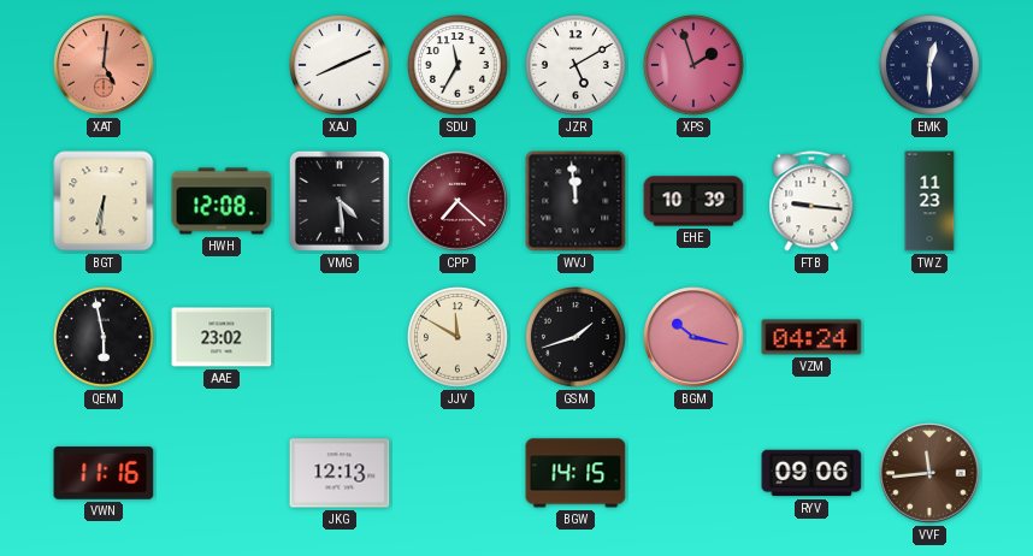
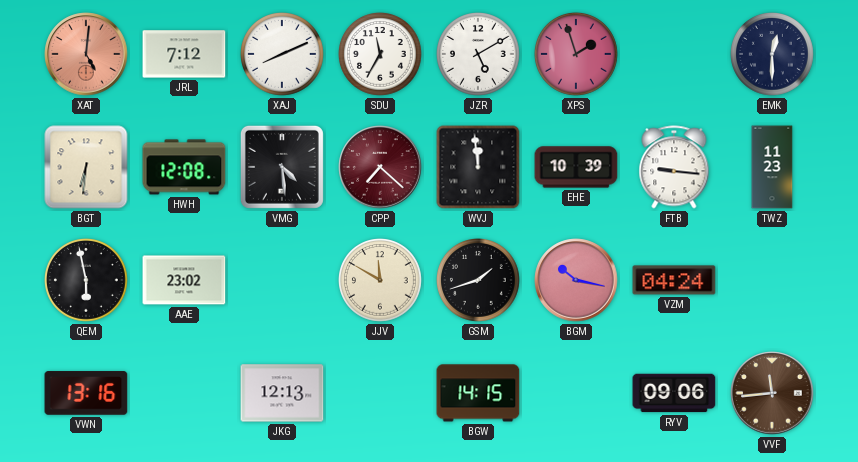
JRL: none -> 7:12
VWN: 11:16 -> 13:16
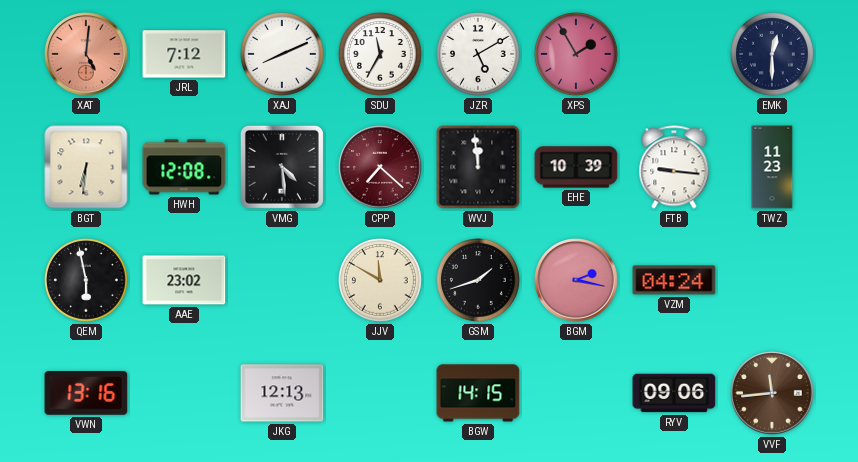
XPS: 1:57 -> 1:55
BGM: 10:17 -> 2:17
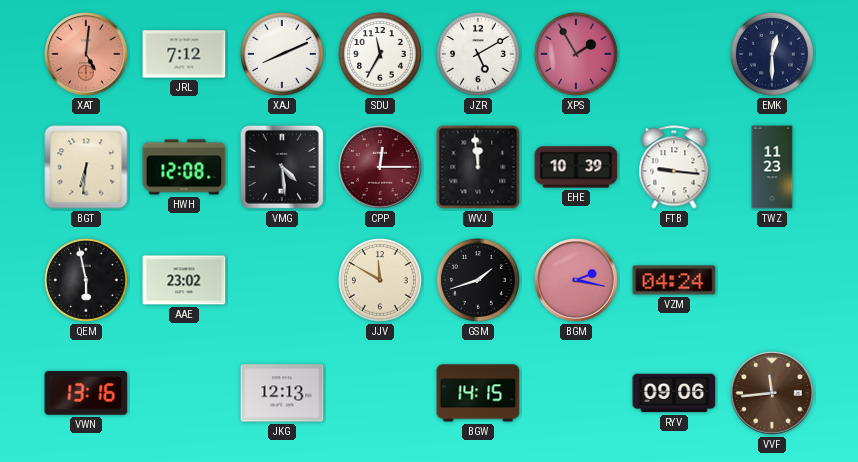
CPP: 7:22 -> 12:15
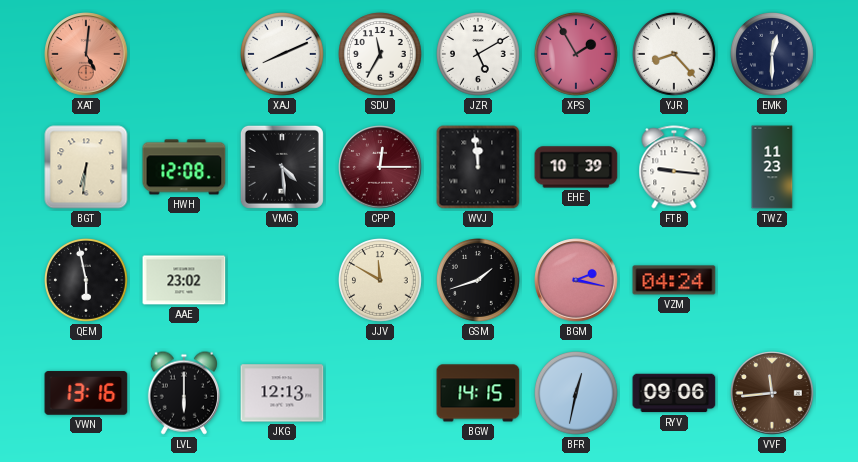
JRL: 7:12 -> none
YJR: none -> 8:23
LVL: none -> 6:00
BFR: none -> 12:32
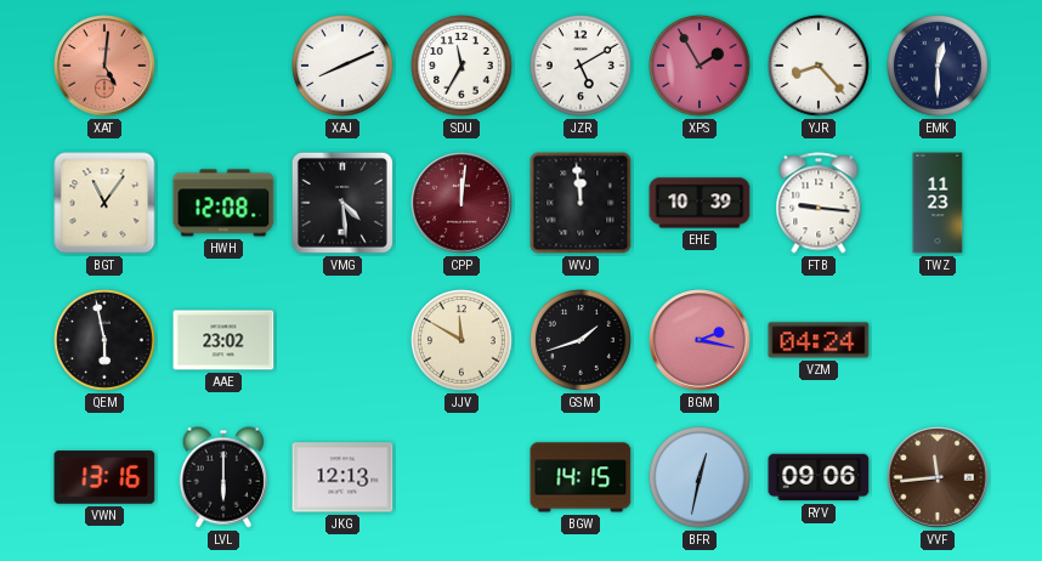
BGT: 6:31 -> 11:06
CPP: 12:15 -> 12:01
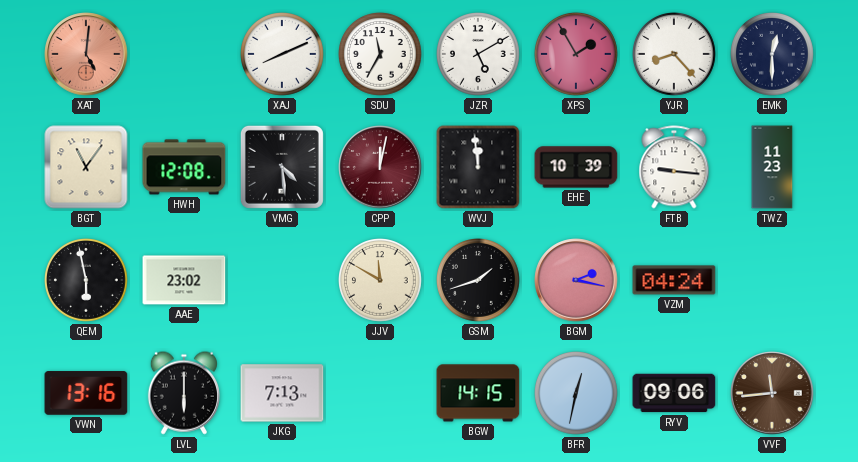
CPP: 12:01 -> 12:02
JKG: 12:13 -> 7:13
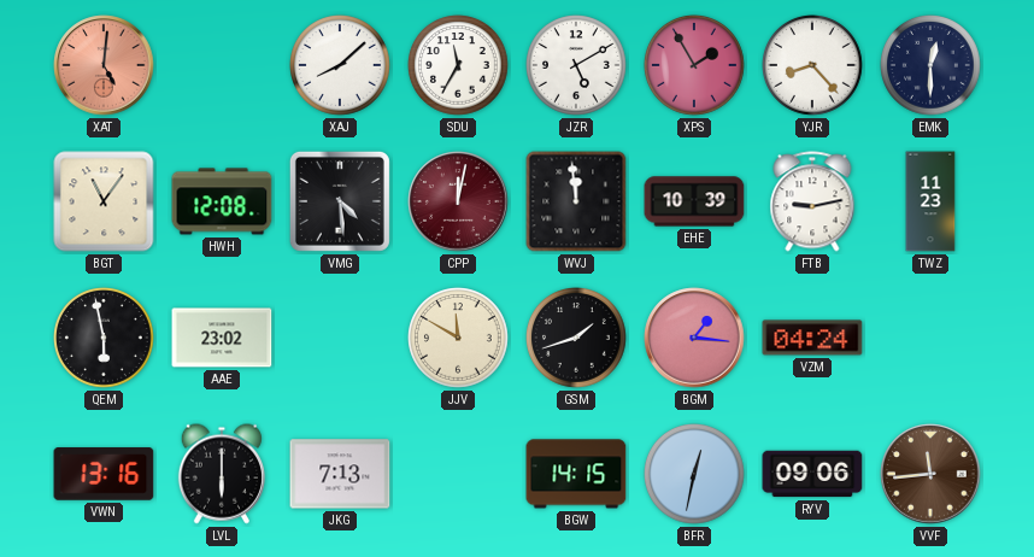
XAJ: 8:11 -> 8:08
FTB: 9:16 -> 9:13
BGM: 2:17 -> 1:16
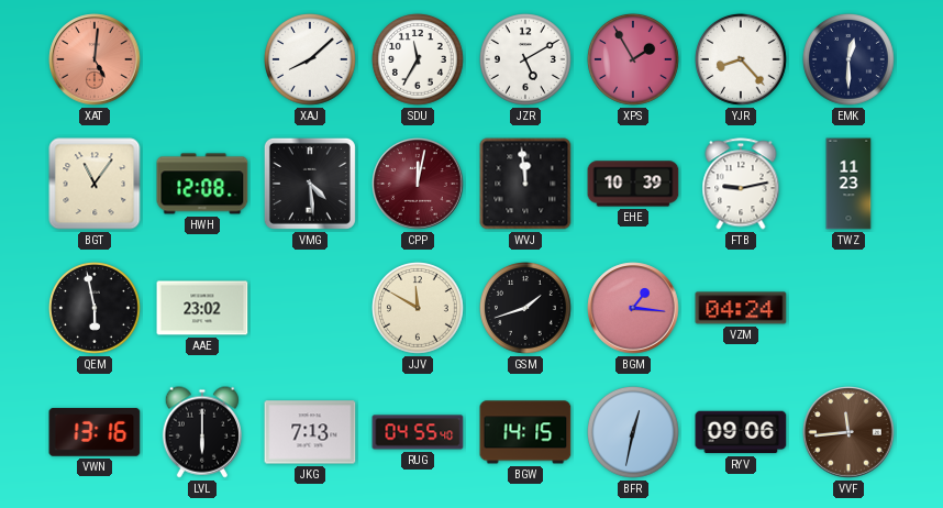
RUG: none -> 04:55
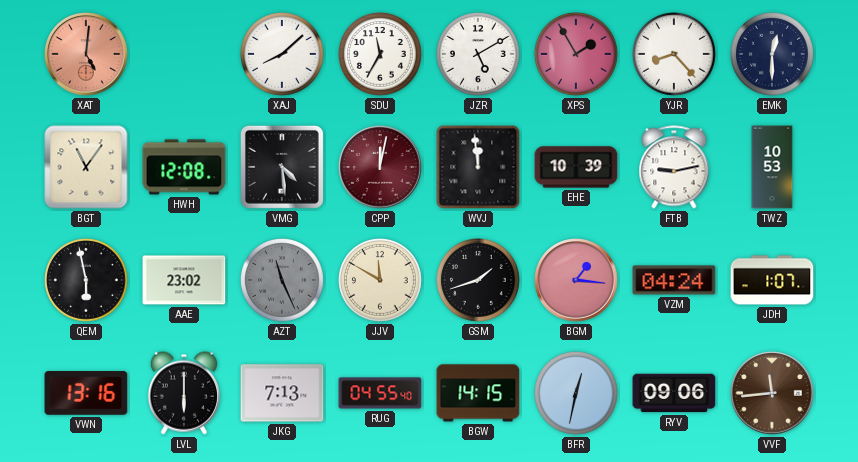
TWZ: 11:23 -> 10:53
AZT: none -> 11:26
JDH: none -> 1:07
